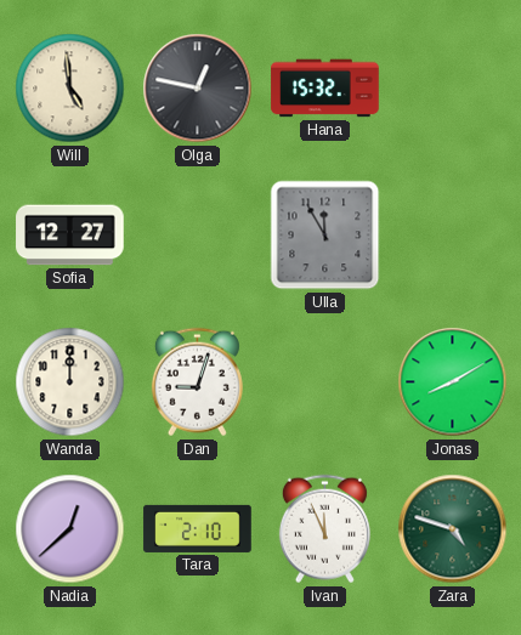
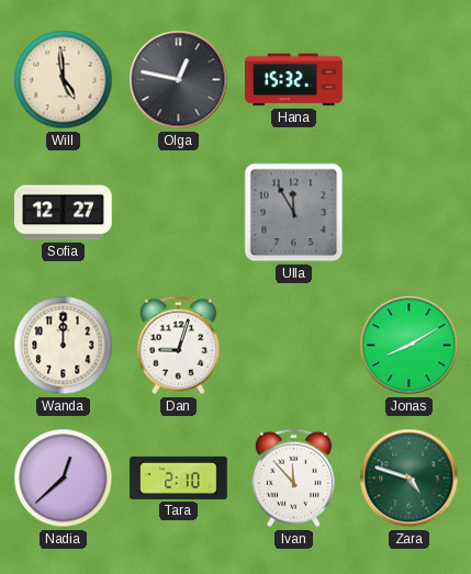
Ivan: 11:56 -> 11:53
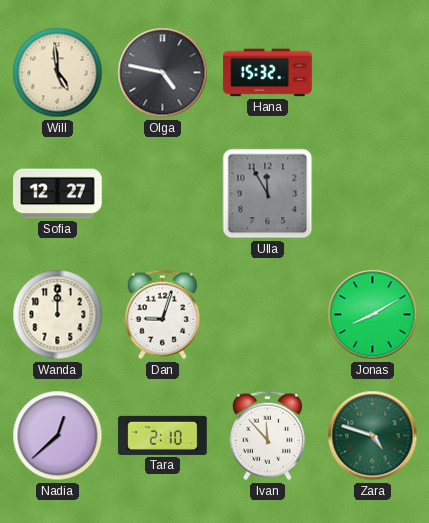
Olga: 12:47 -> 4:47
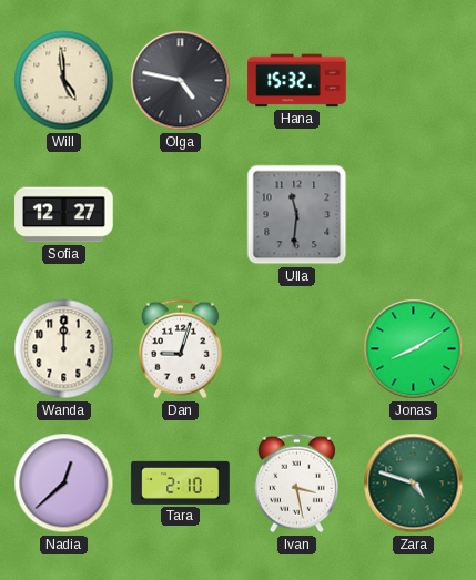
Ulla: 11:55 -> 11:31
Ivan: 11:53 -> 3:28
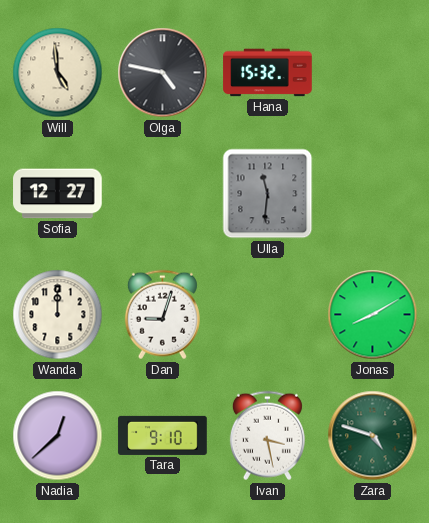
Tara: 2:10 -> 9:10
